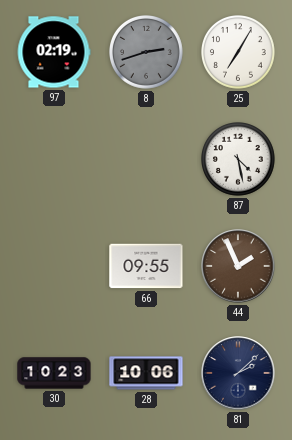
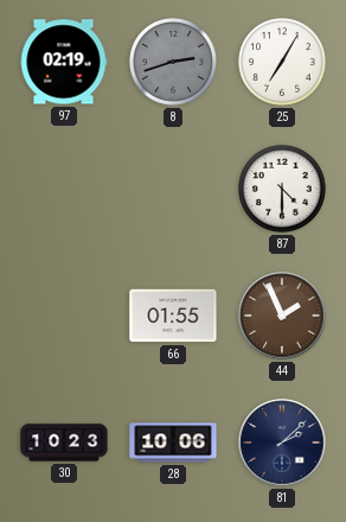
87: 4:28 -> 4:30
66: 09:55 -> 01:55
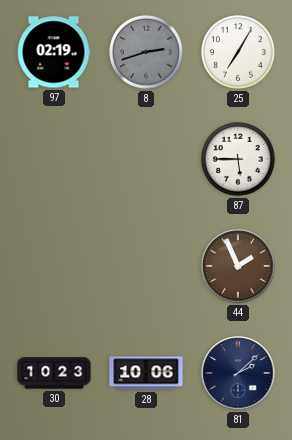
87: 4:30 -> 5:45
66: 01:55 -> none
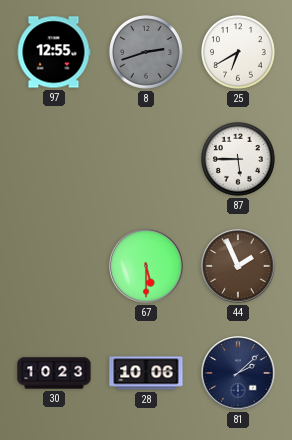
97: 02:19 -> 12:55
25: 7:05 -> 6:40
67: none -> 5:30
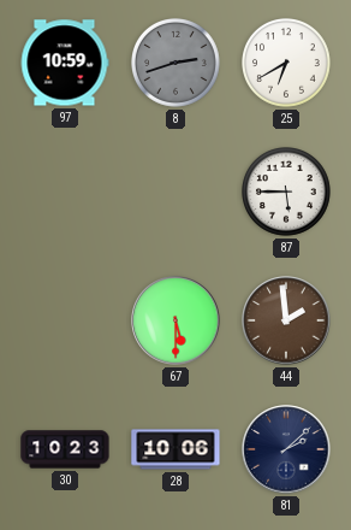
97: 12:55 -> 10:59
44: 1:56 -> 1:59
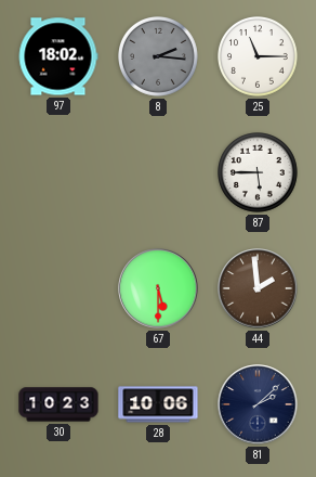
97: 10:59 -> 18:02
8: 2:42 -> 2:16
25: 6:40 -> 11:15
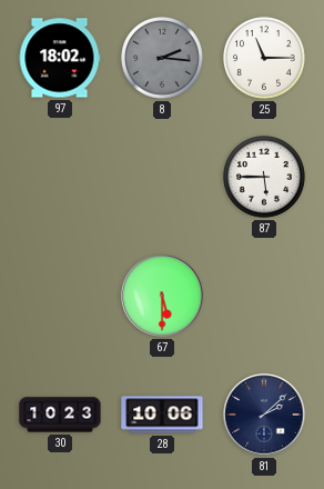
44: 1:59 -> none
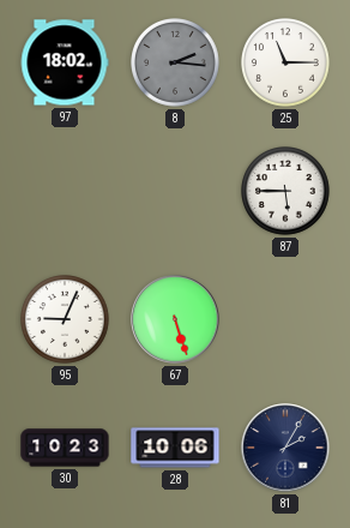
95: none -> 9:04
67: 5:30 -> 5:27
81: 2:08 -> 2:05
